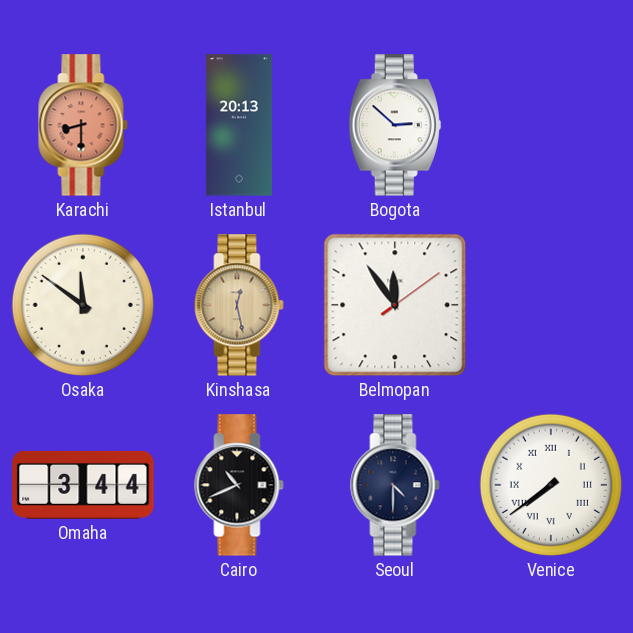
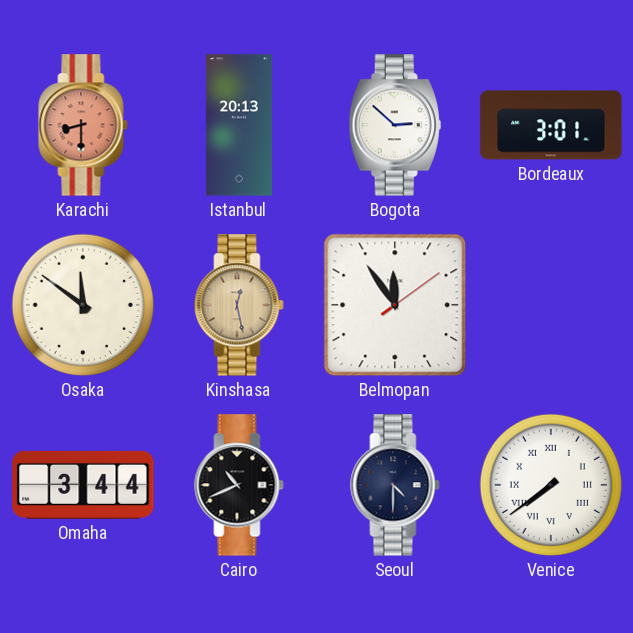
Bordeaux: none -> 3:01
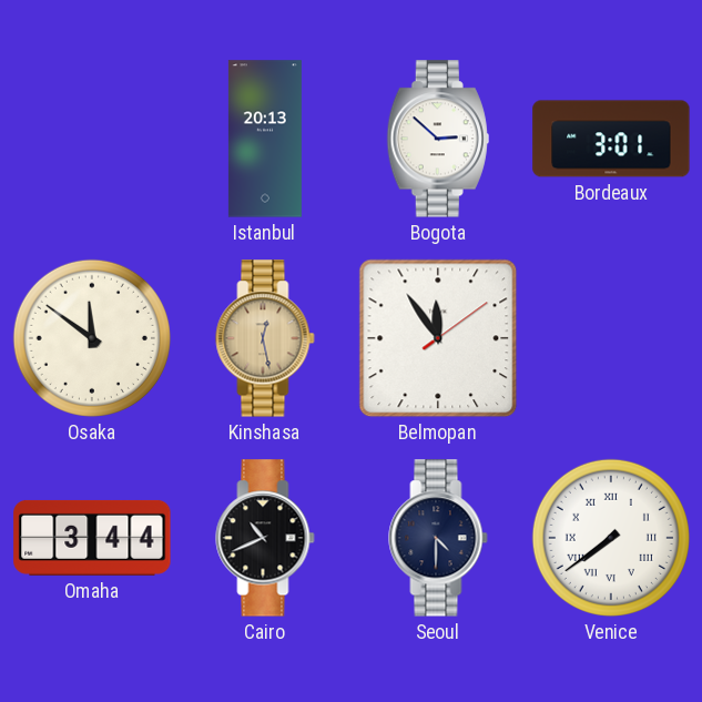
Karachi: 8:30 -> none
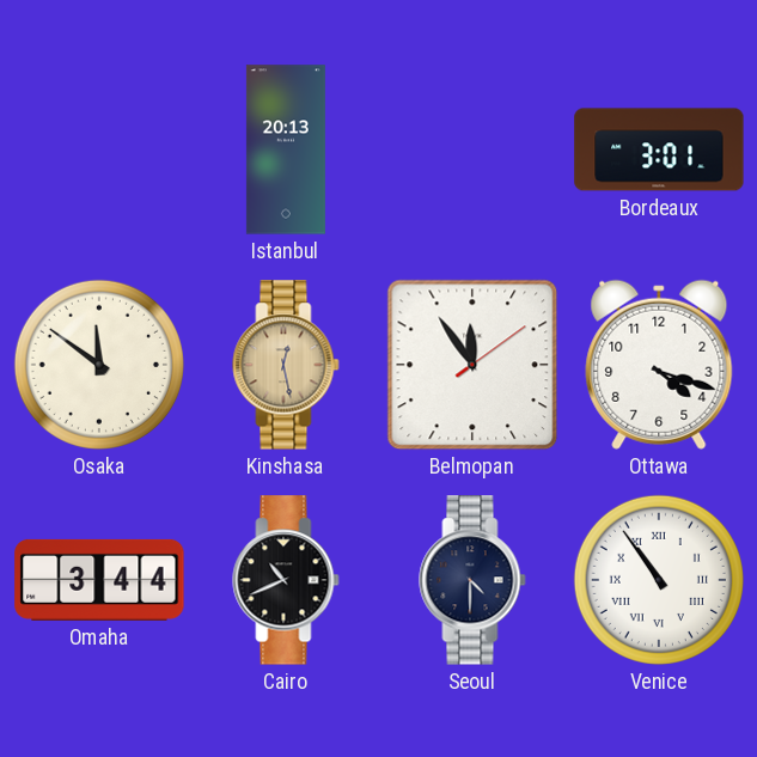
Bogota: 2:52 -> none
Ottawa: none -> 4:18
Venice: 7:39 -> 10:54
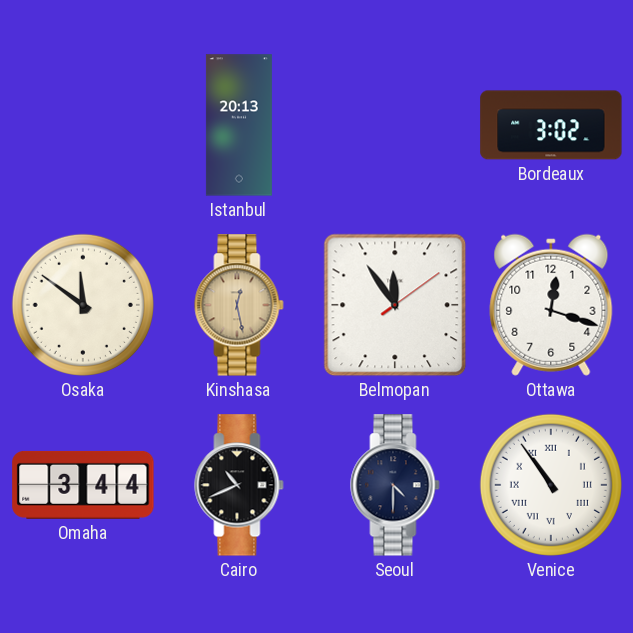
Bordeaux: 3:01 -> 3:02
Ottawa: 4:18 -> 12:18
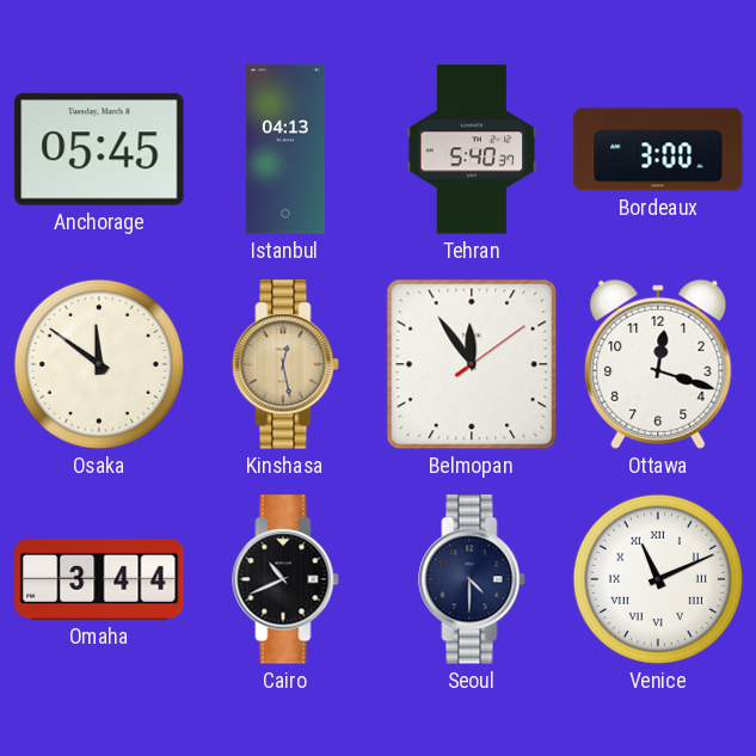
Anchorage: none -> 05:45
Istanbul: 20:13 -> 04:13
Tehran: none -> 5:40
Bordeaux: 3:02 -> 3:00
Venice: 10:54 -> 11:11
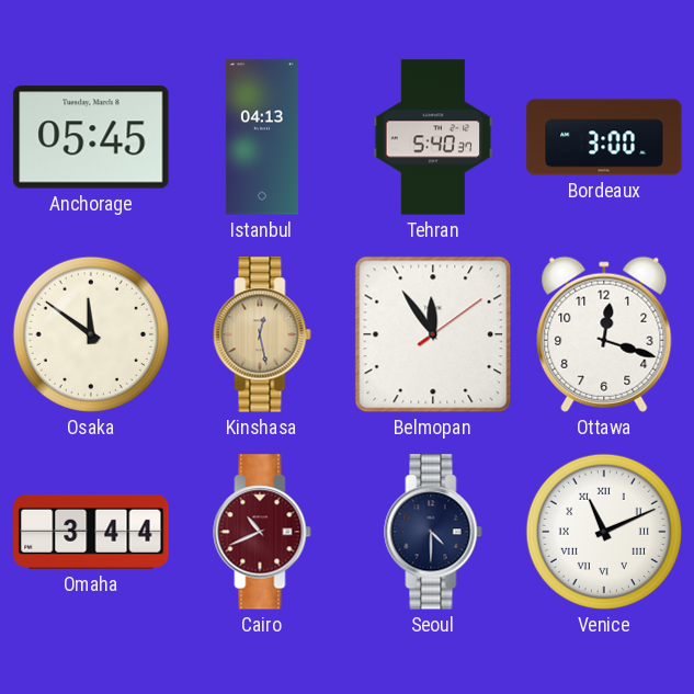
Cairo dial: black -> burgundy
